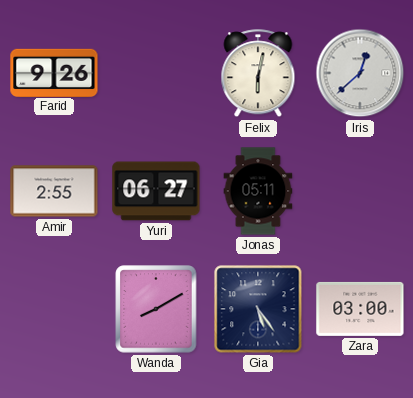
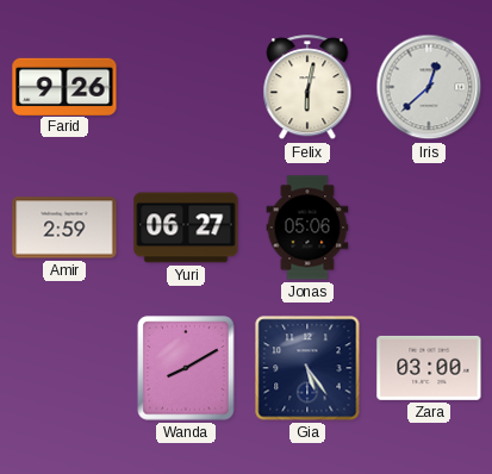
Amir: 2:55 -> 2:59
Jonas: 05:11 -> 05:06
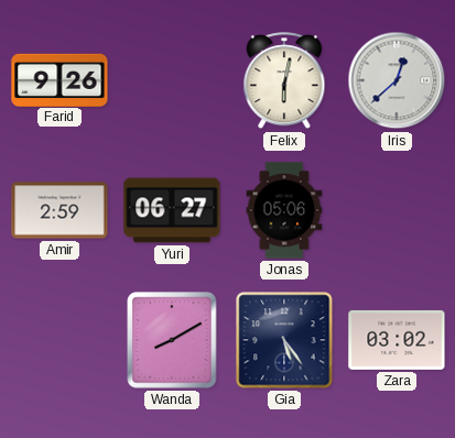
Zara: 03:00 -> 03:02
